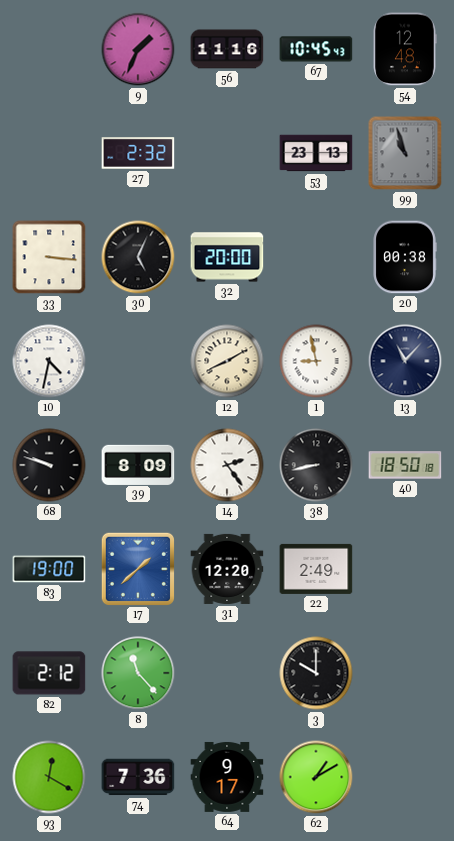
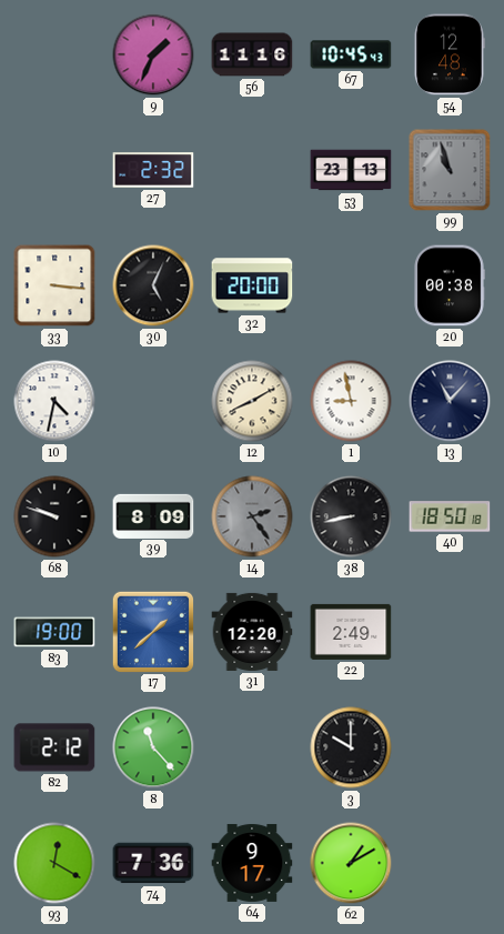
14 dial: white -> grey
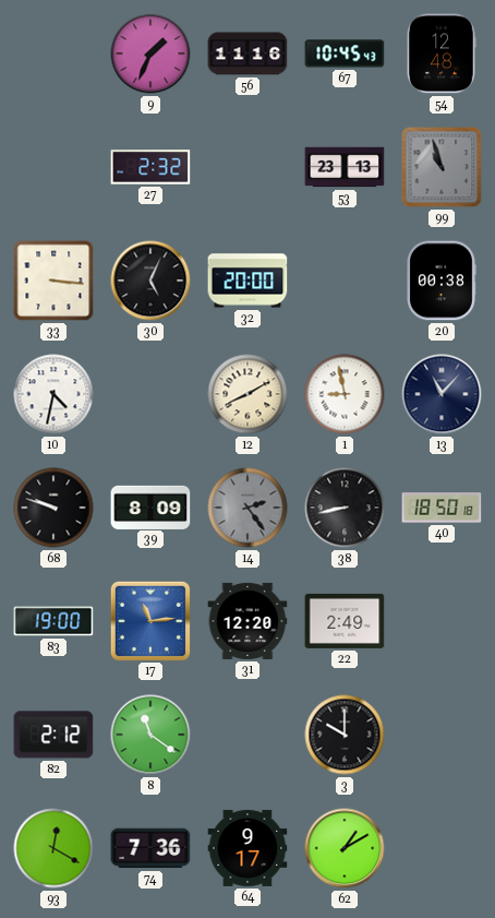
17: 1:38 -> 11:14
8: 11:23 -> 11:21
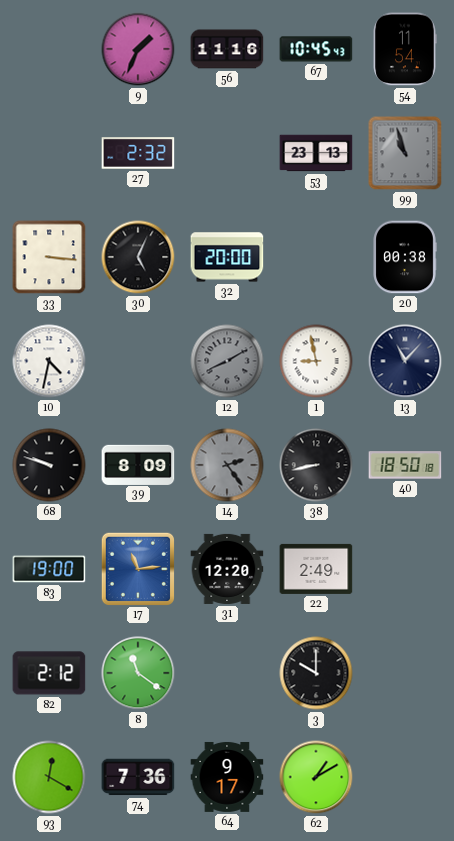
54: 12:48 -> 11:54
12 dial: cream -> grey
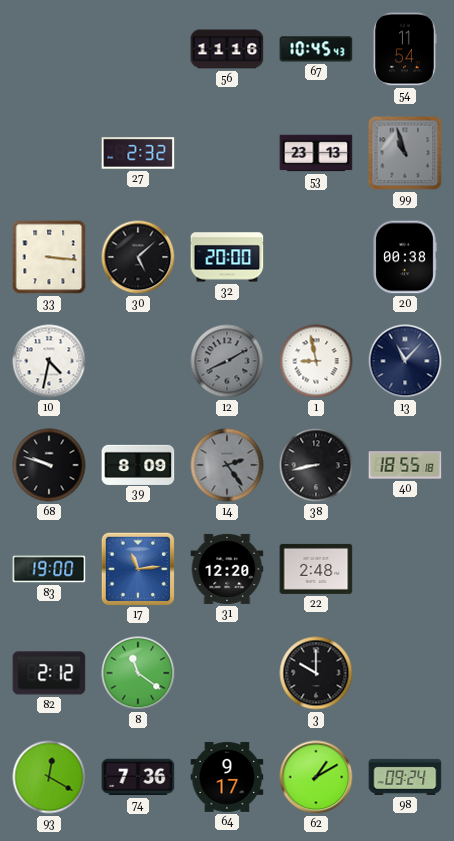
9: 1:34 -> none
30: 5:04 -> 5:08
40: 18:50 -> 18:55
22: 2:49 -> 2:48
98: none -> 09:24
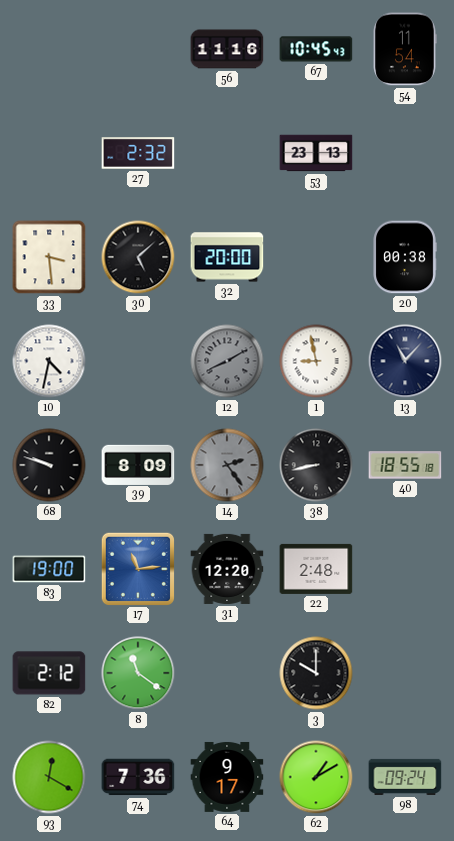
99: 10:57 -> none
33: 3:16 -> 3:29
